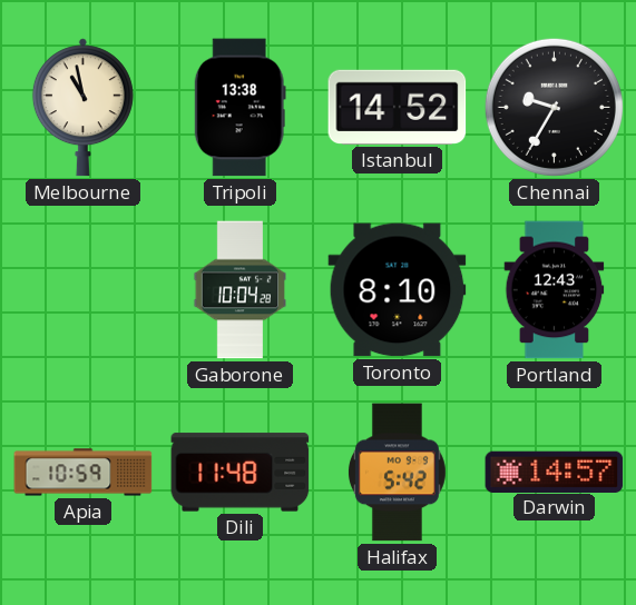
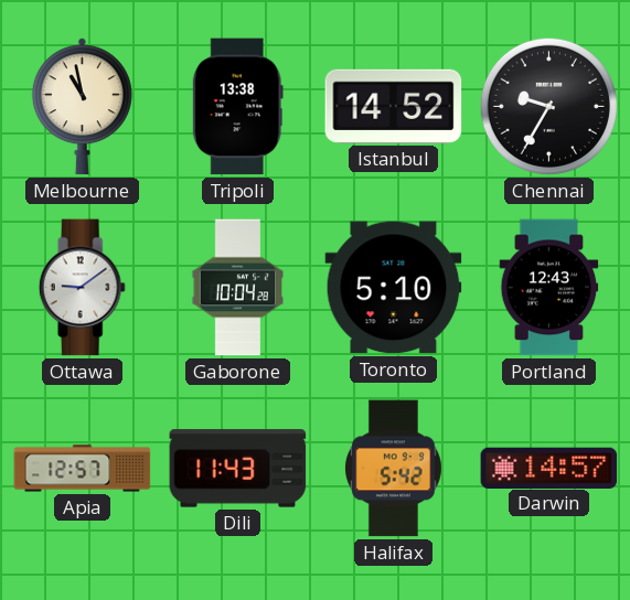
Ottawa: none -> 9:09
Toronto: 8:10 -> 5:10
Apia: 10:59 -> 12:57
Dili: 11:48 -> 11:43
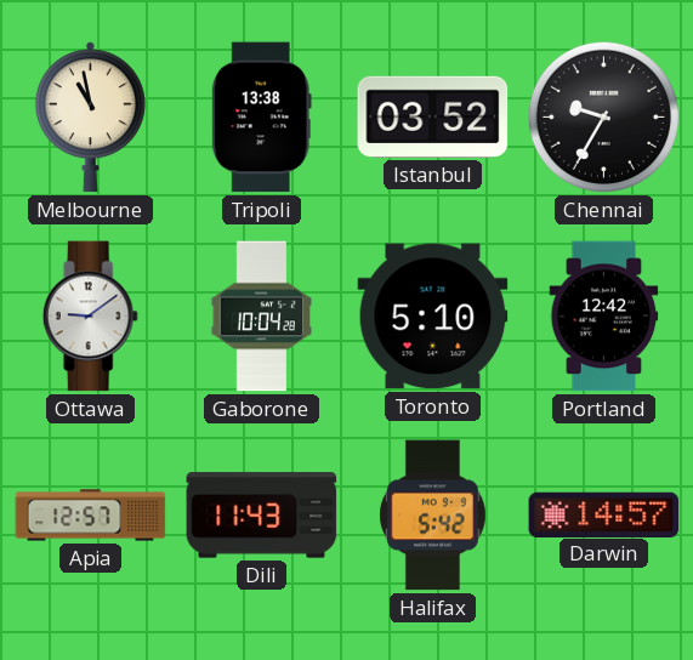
Istanbul: 14:52 -> 03:52
Portland: 12:43 -> 12:42
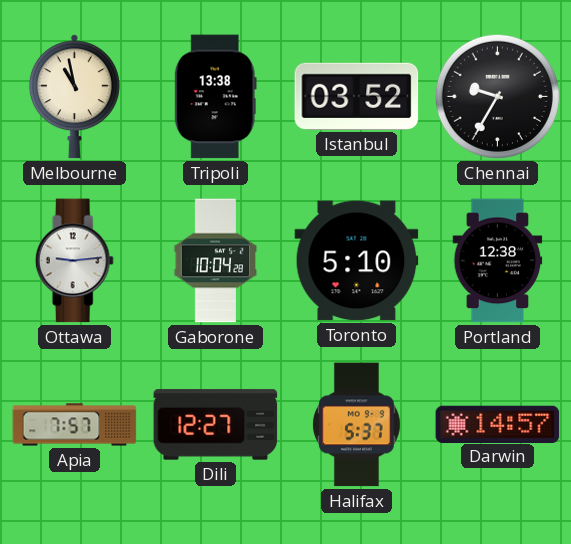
Ottawa: 9:09 -> 9:14
Portland: 12:42 -> 12:38
Apia: 12:57 -> 7:57
Dili: 11:43 -> 12:27
Halifax: 5:42 -> 5:37
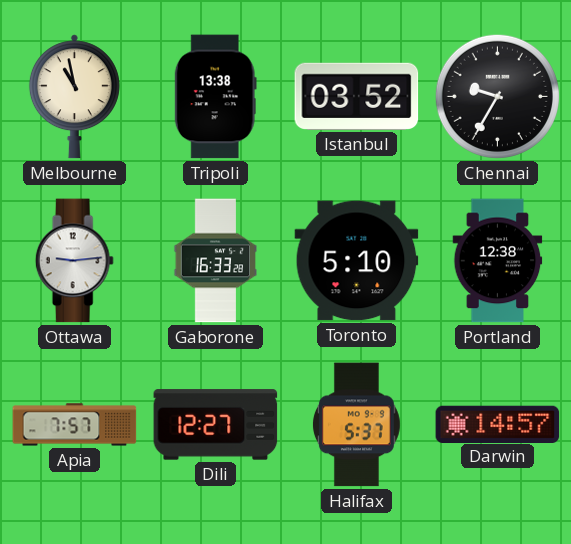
Gaborone: 10:04 -> 16:33
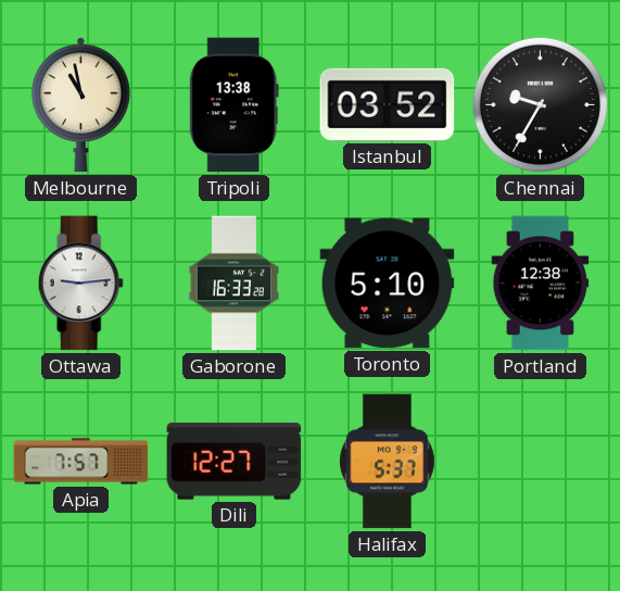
Darwin: 14:57 -> none
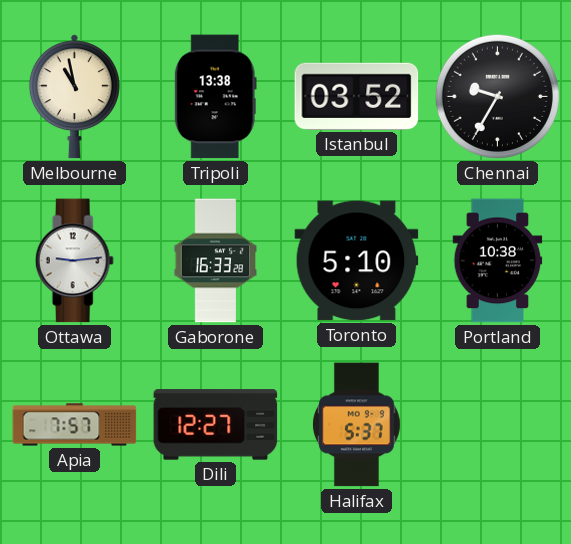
Portland: 12:38 -> 10:38
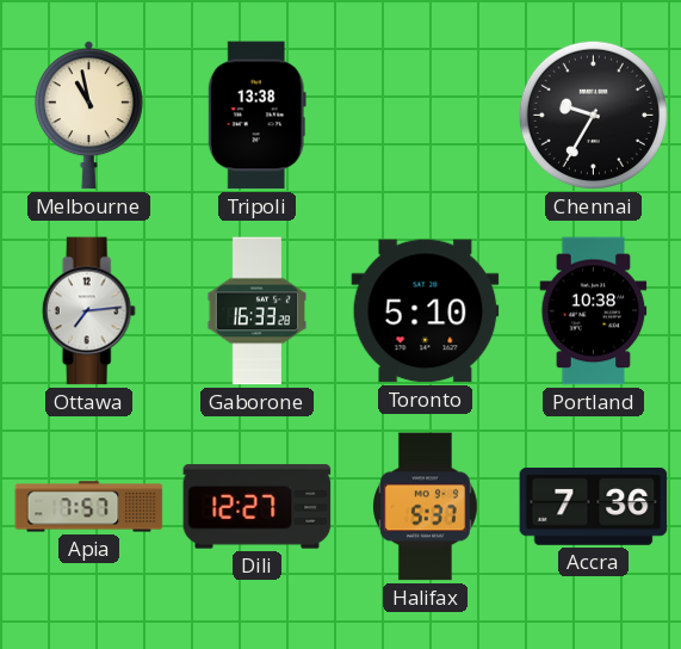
Istanbul: 03:52 -> none
Ottawa: 9:14 -> 7:14
Accra: none -> 7:36
